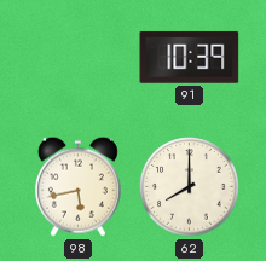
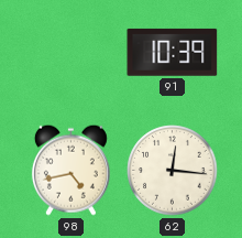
98: 5:43 -> 4:43
62: 8:00 -> 12:16
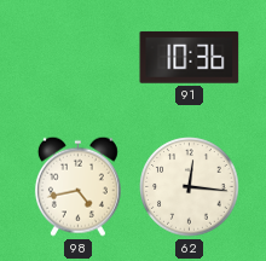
91: 10:39 -> 10:36
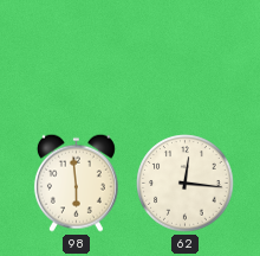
91: 10:36 -> none
98: 4:43 -> 5:59
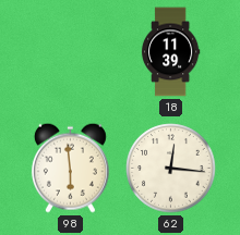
18: none -> 11:39
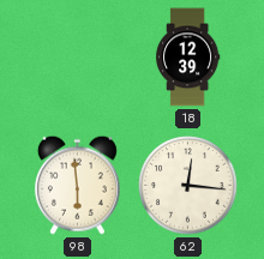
18: 11:39 -> 12:39
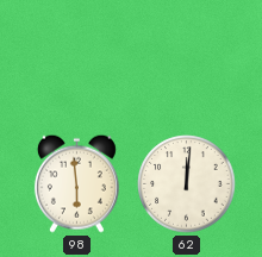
18: 12:39 -> none
62: 12:16 -> 12:01
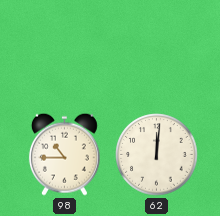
98: 5:59 -> 10:45
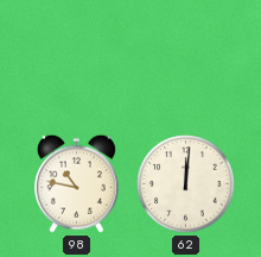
98: 10:45 -> 10:47
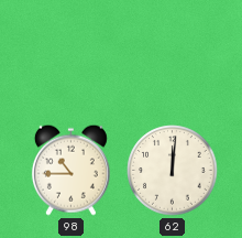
98: 10:47 -> 10:45
